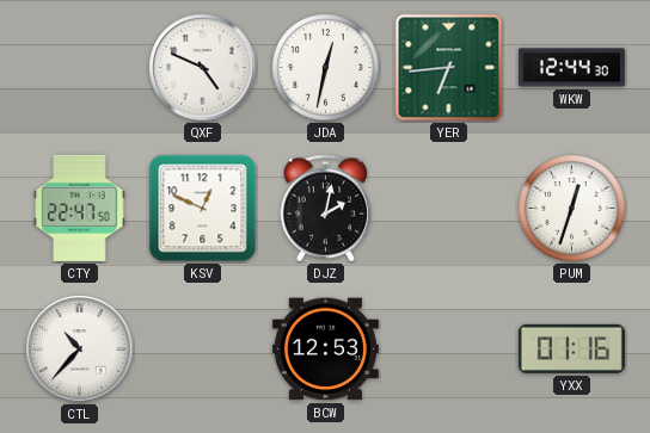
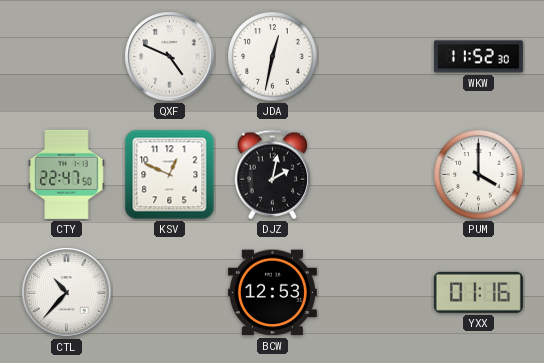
YER: 6:44 -> none
WKW: 12:44 -> 11:52
PUM: 12:33 -> 4:00
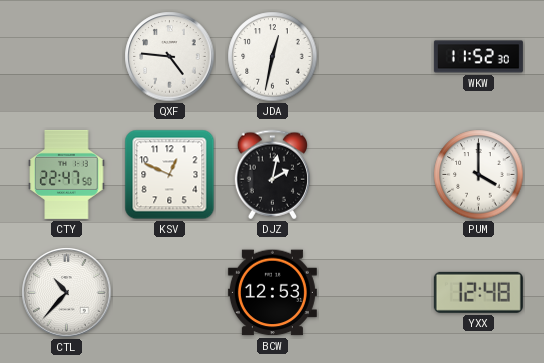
QXF: 4:49 -> 4:46
YXX: 01:16 -> 12:48
